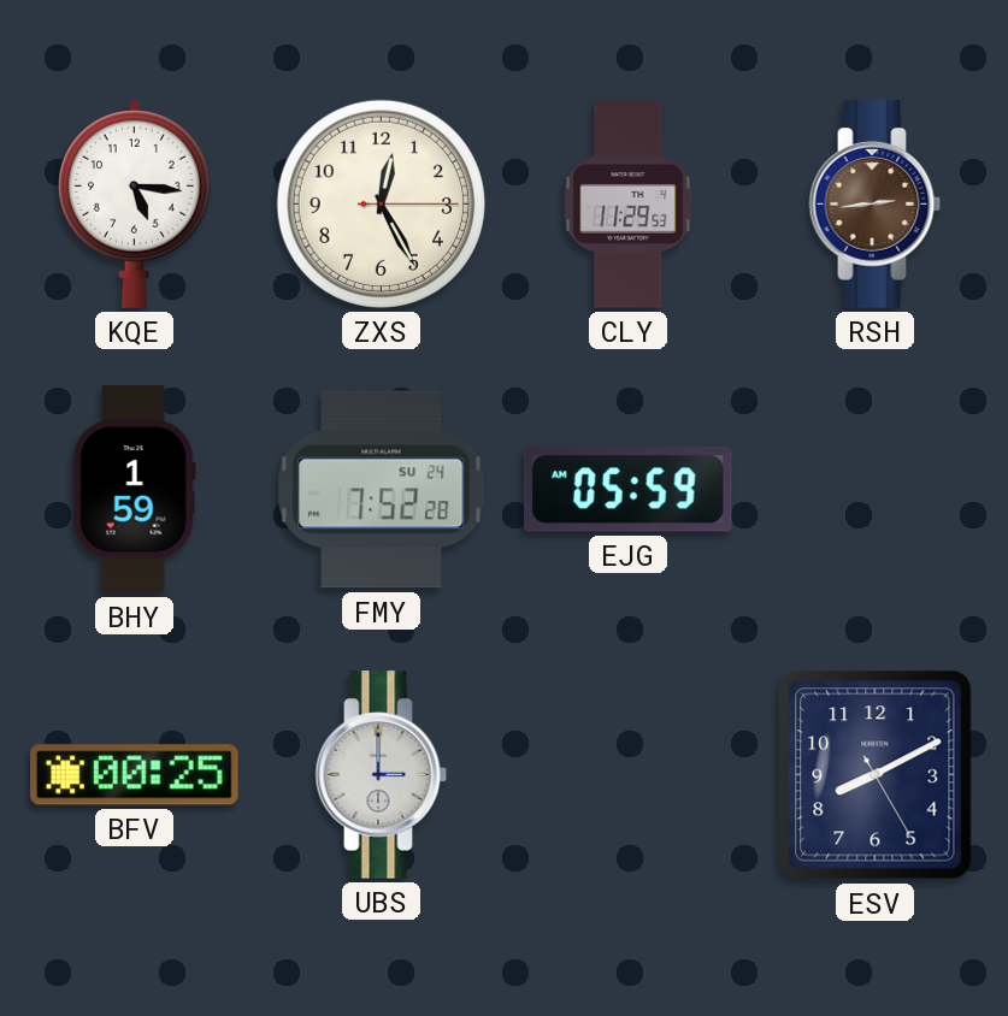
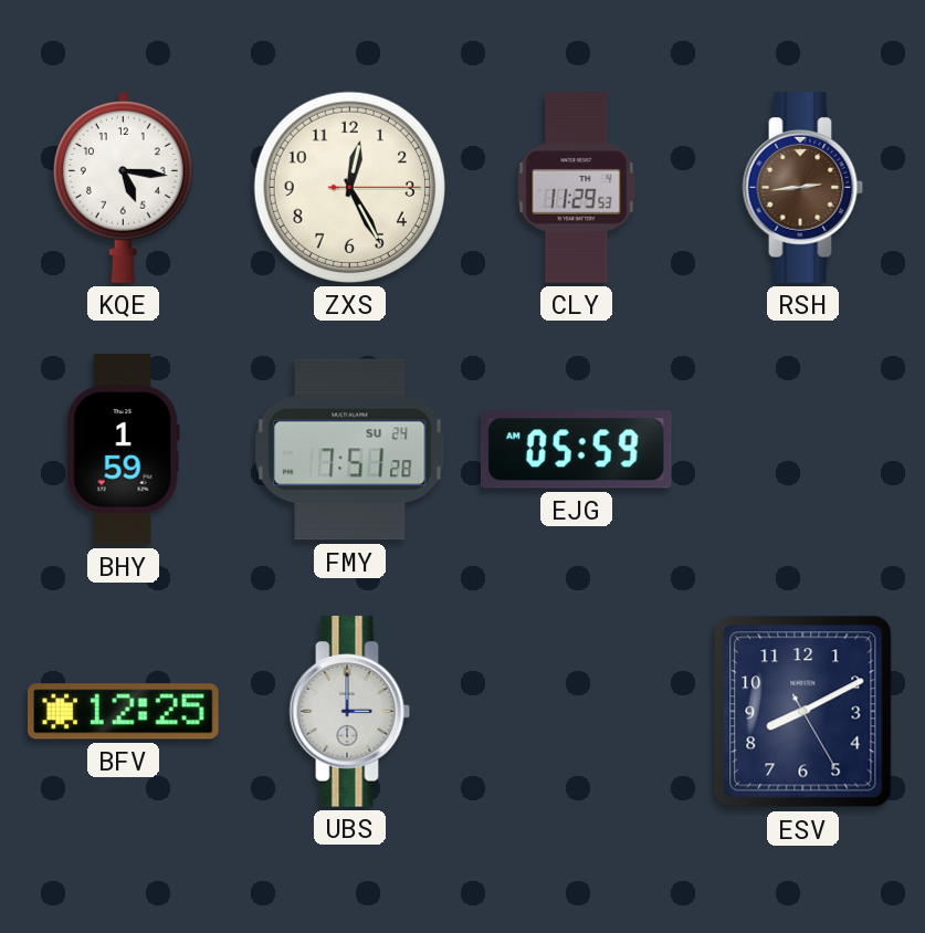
FMY: 7:52 -> 7:51
BFV: 00:25 -> 12:25
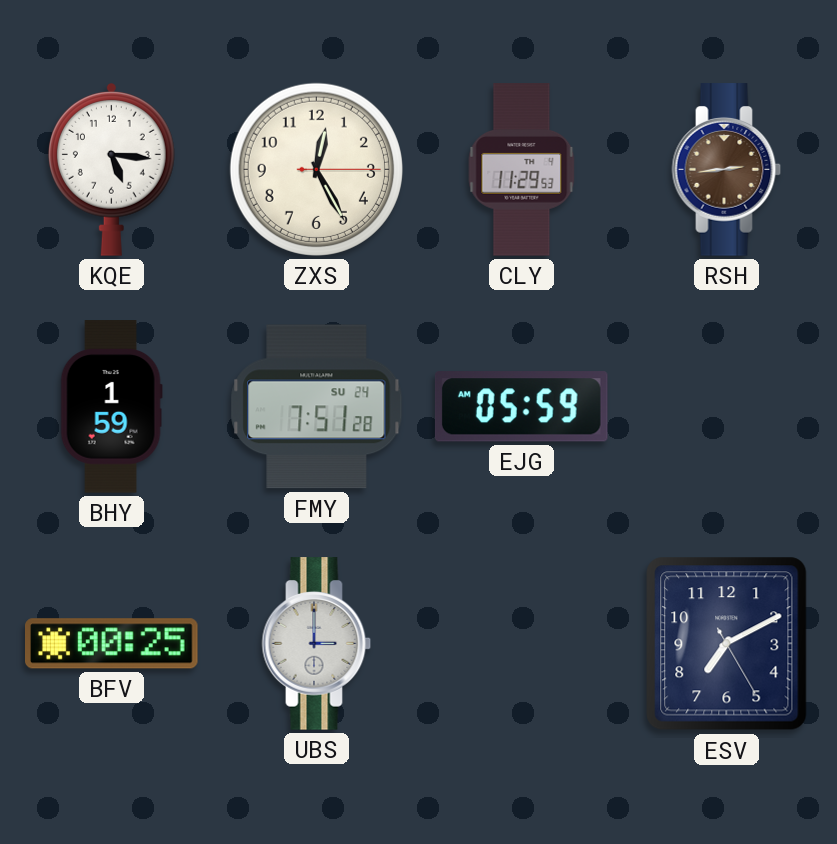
BFV: 12:25 -> 00:25
ESV: 8:10 -> 7:10
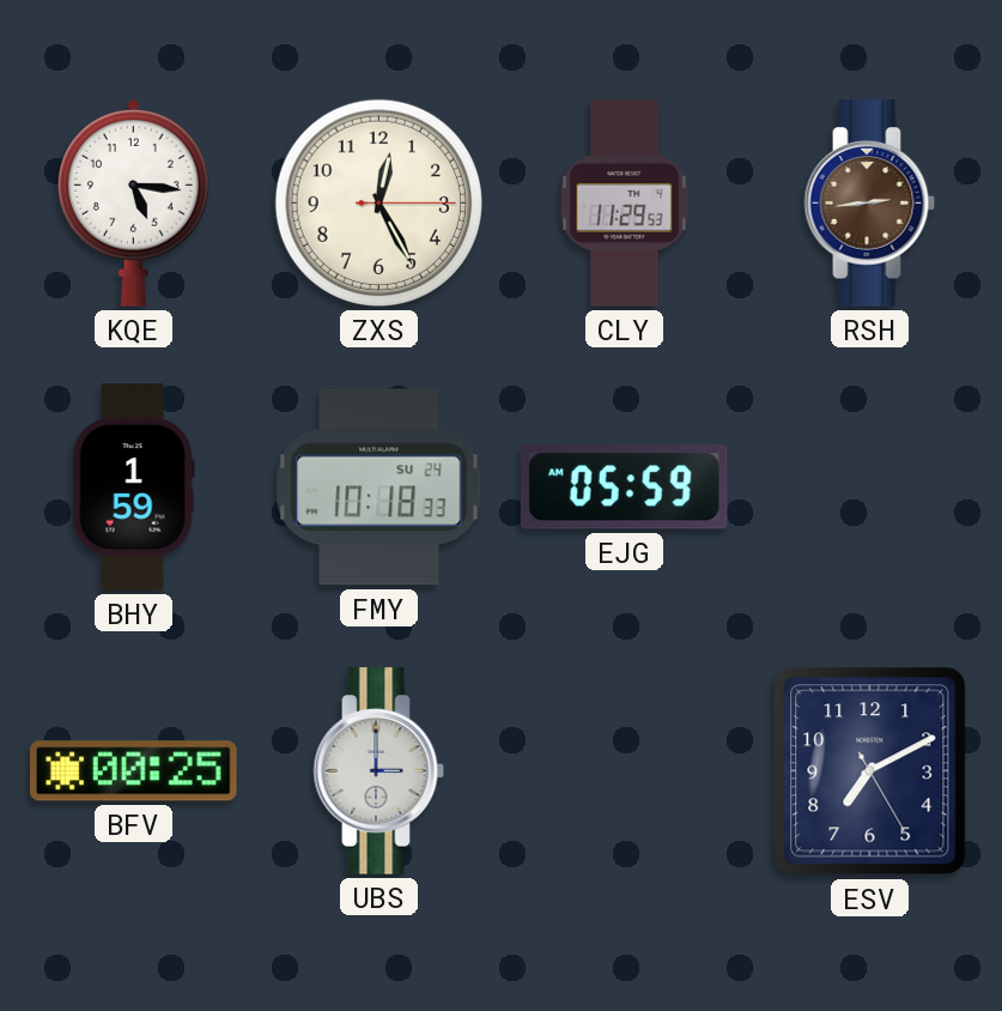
FMY: 7:51 -> 10:18
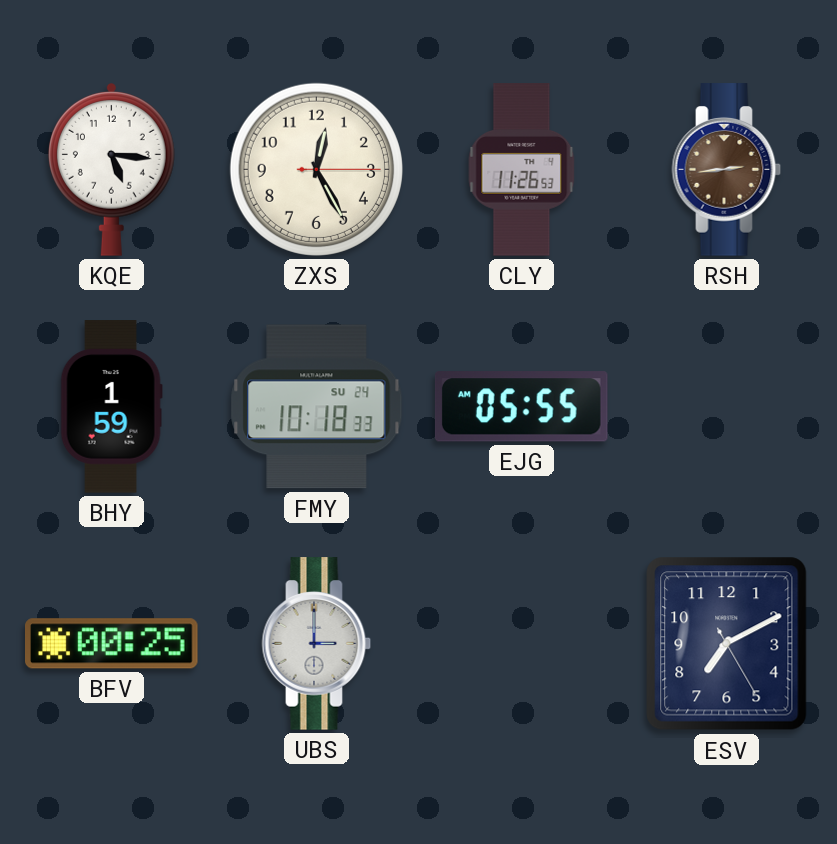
CLY: 11:29 -> 11:26
EJG: 05:59 -> 05:55
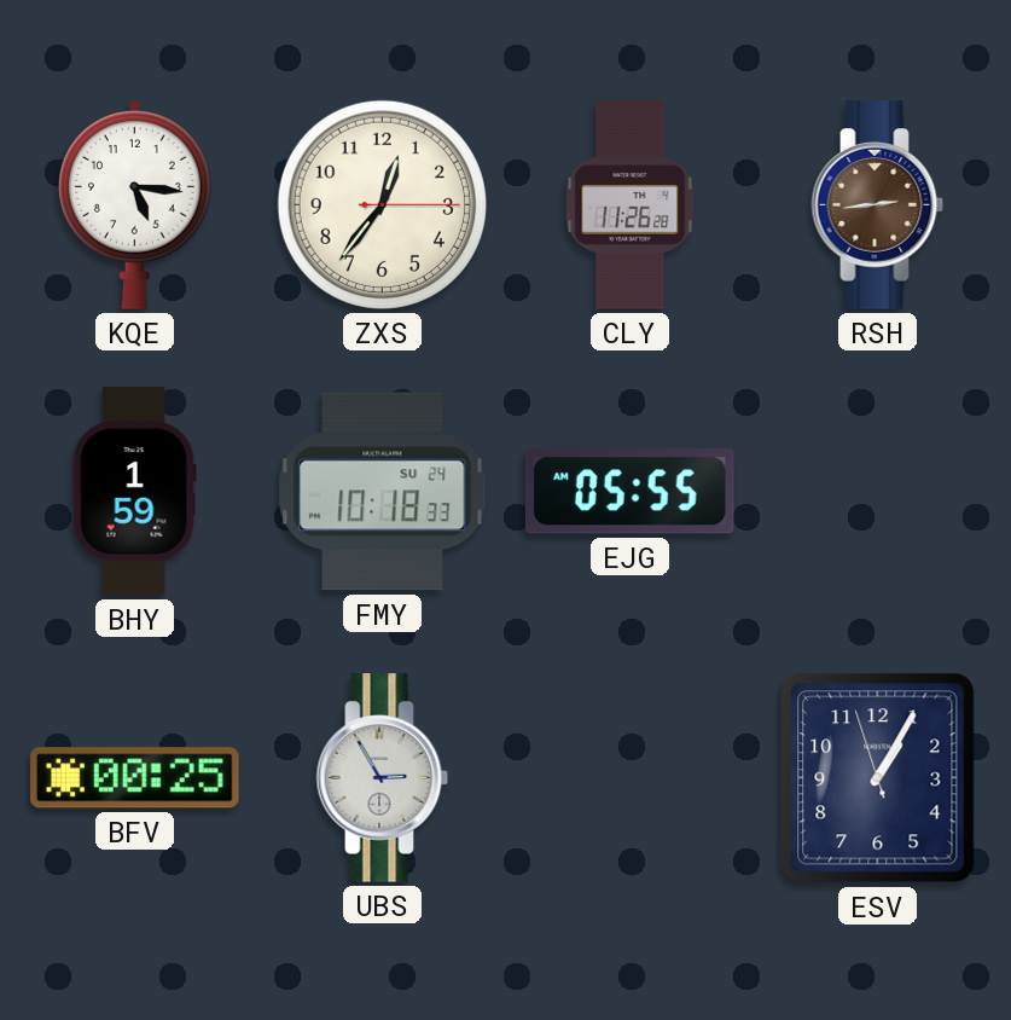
ZXS: 12:25 -> 12:36
CLY: 11:26:53 -> 11:26:28
UBS: 3:00 -> 2:55
ESV: 7:10 -> 1:04
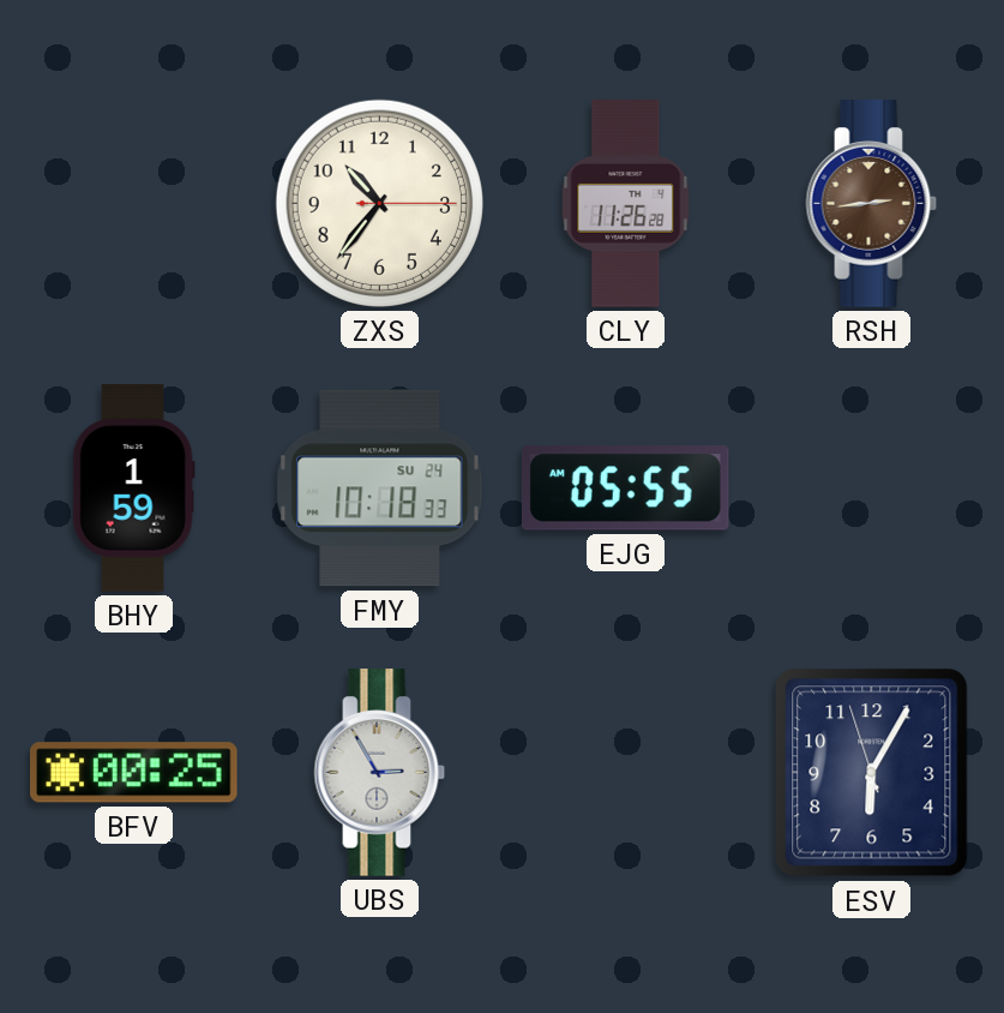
KQE: 5:16 -> none
ZXS: 12:36 -> 10:36
ESV: 1:04 -> 6:04
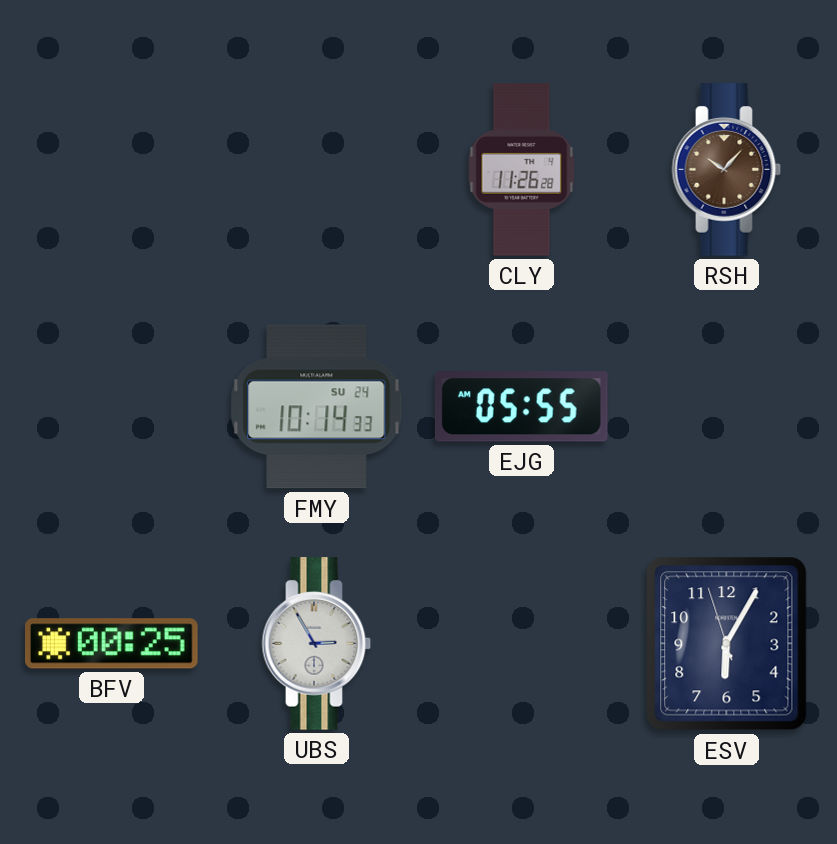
ZXS: 10:36 -> none
RSH: 2:44 -> 10:07
BHY: 1:59 -> none
FMY: 10:18 -> 10:14
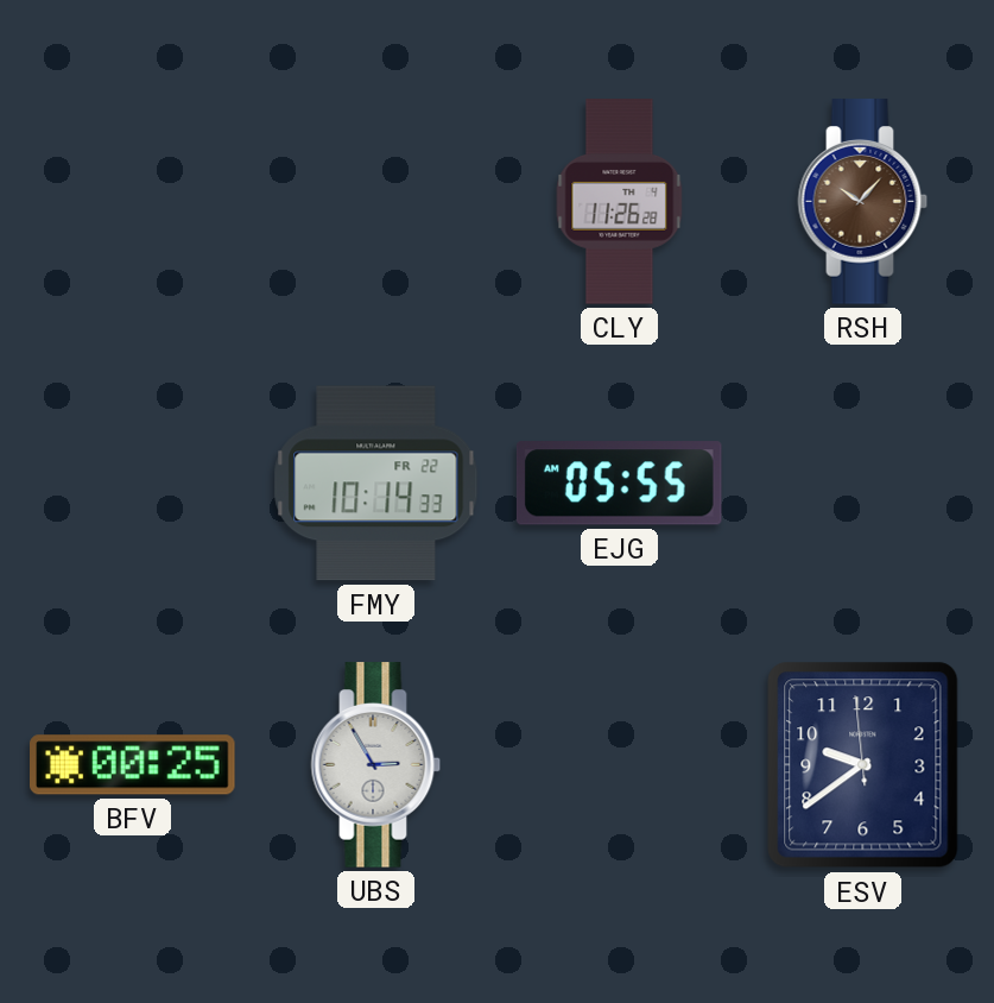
FMY date: SU 24 -> FR 22
ESV: 6:04 -> 9:38
